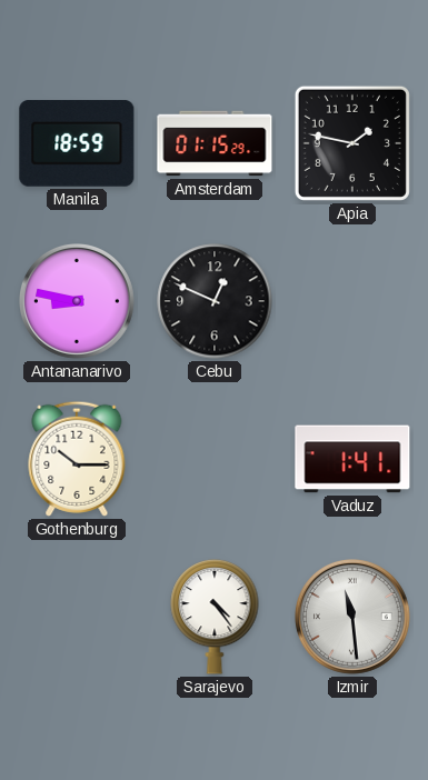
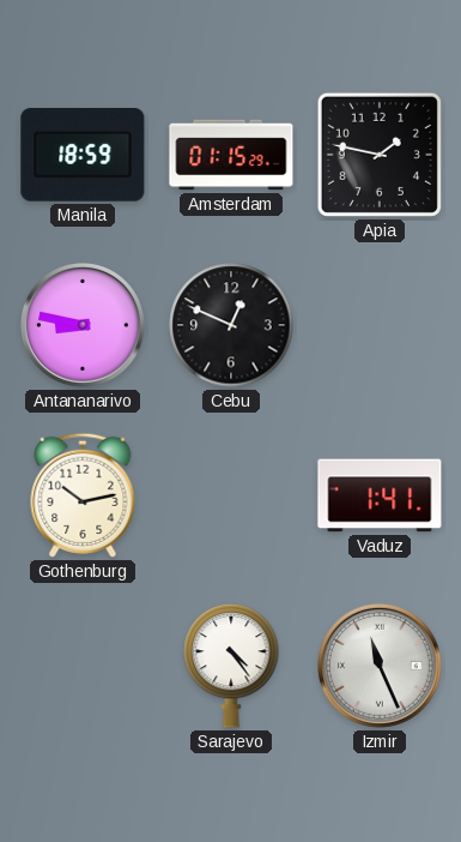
Gothenburg: 10:15 -> 10:13
Izmir: 11:29 -> 11:26
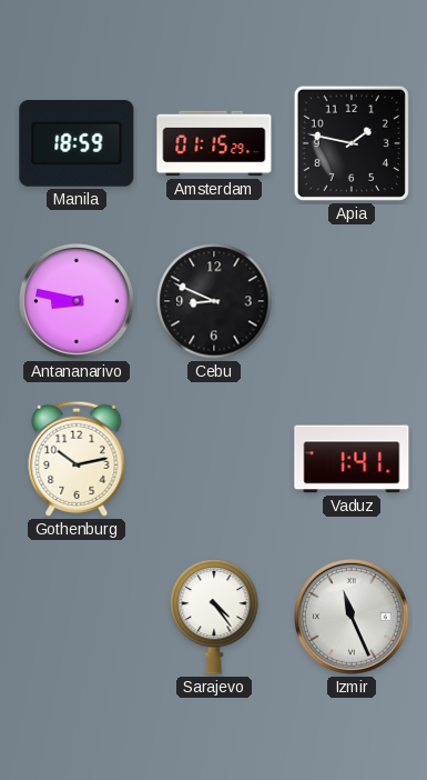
Cebu: 12:49 -> 8:49
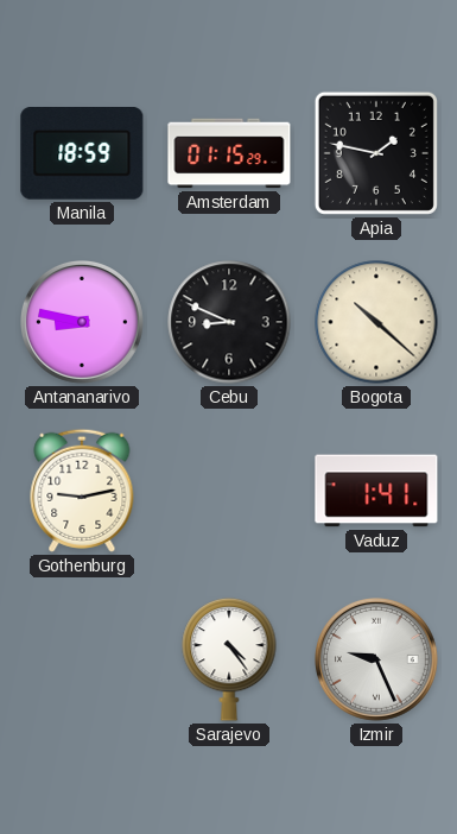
Bogota: none -> 10:22
Gothenburg: 10:13 -> 9:13
Izmir: 11:26 -> 9:26
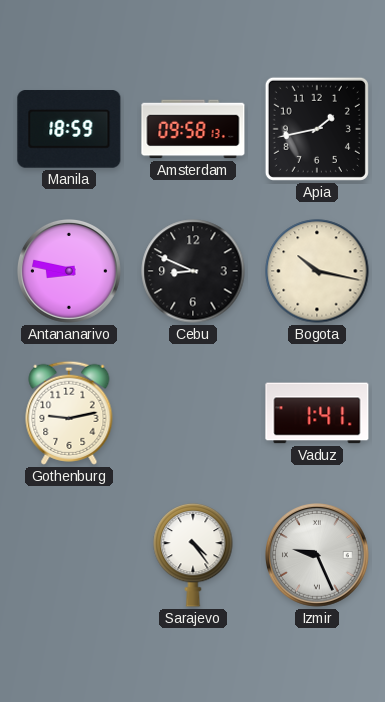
Amsterdam: 01:15 -> 09:58
Apia: 1:47 -> 1:43
Bogota: 10:22 -> 10:17
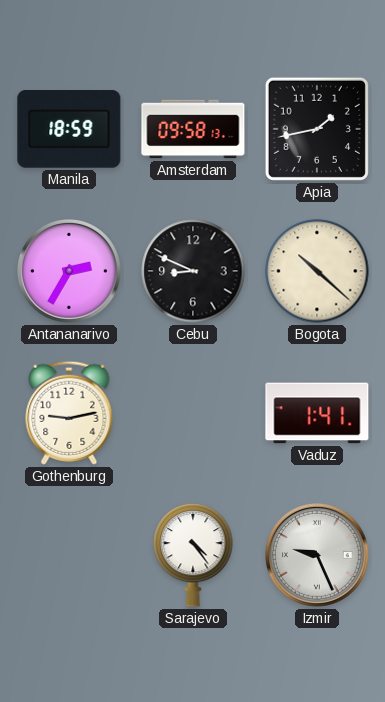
Antananarivo: 8:47 -> 2:35
Bogota: 10:17 -> 10:22
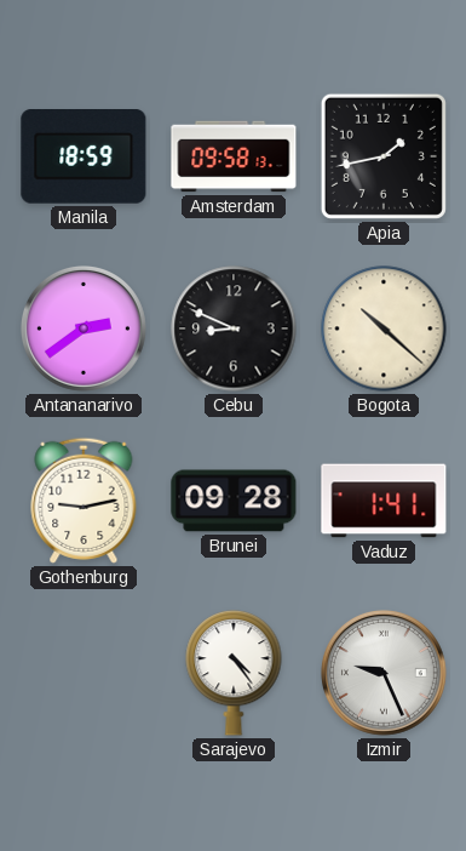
Antananarivo: 2:35 -> 2:39
Brunei: none -> 09:28
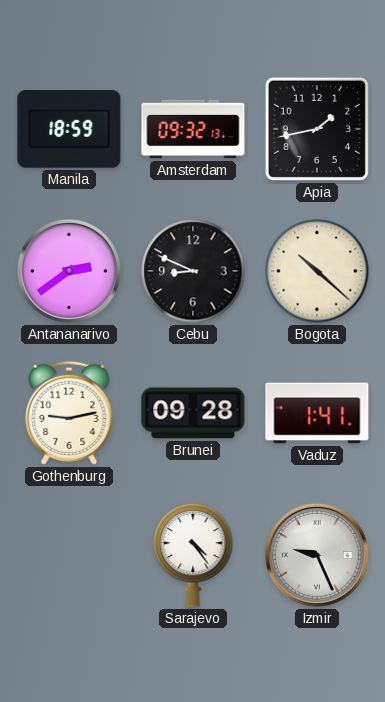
Amsterdam: 09:58 -> 09:32
